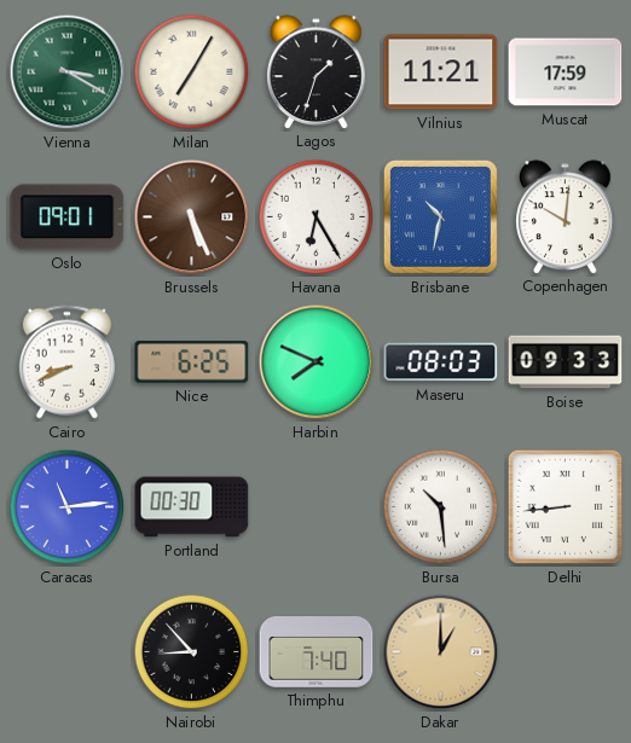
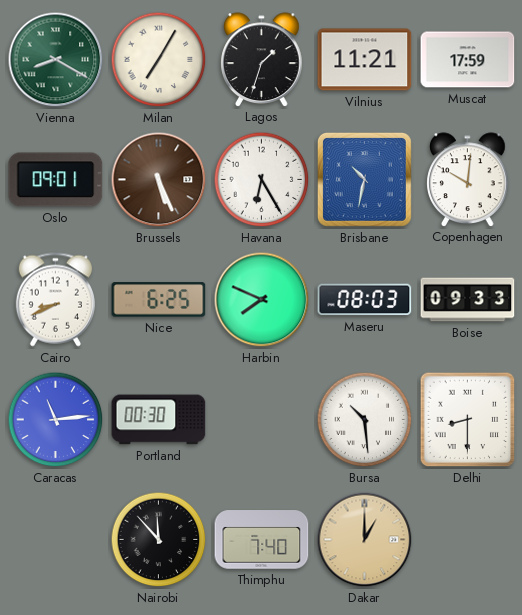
Vienna: 3:20 -> 8:20
Delhi: 8:44 -> 8:30
Nairobi: 8:53 -> 11:53
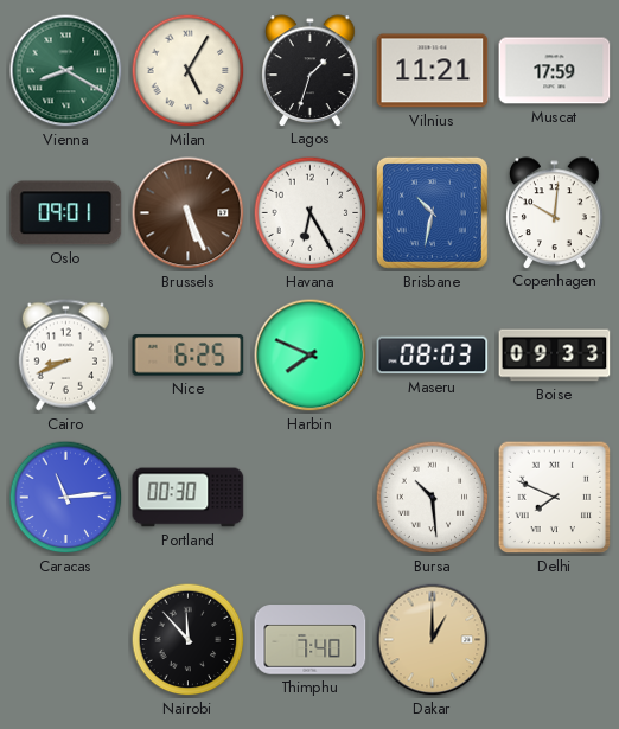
Milan: 7:05 -> 5:05
Delhi: 8:30 -> 7:49
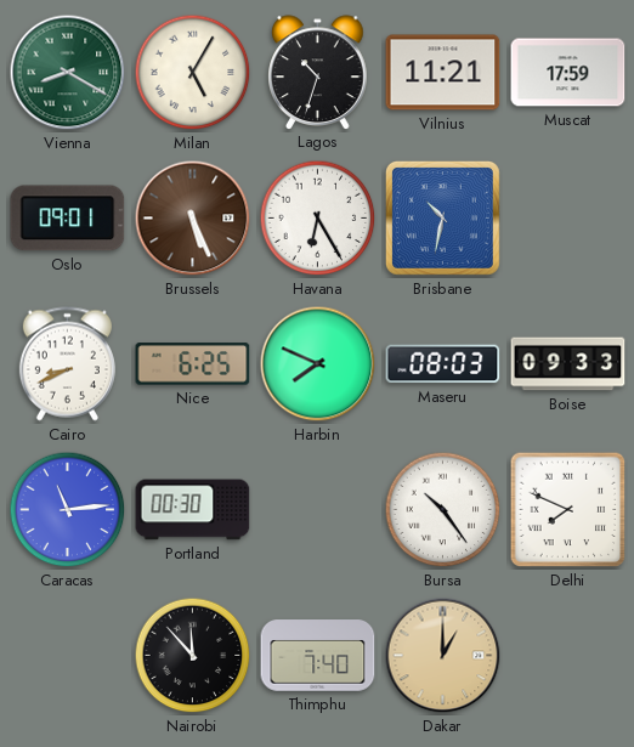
Lagos: 1:33 -> 10:33
Copenhagen: 10:01 -> none
Bursa: 10:29 -> 10:24
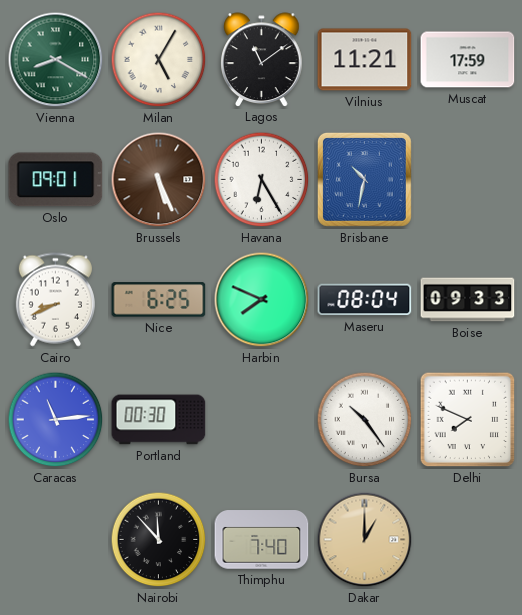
Lagos: 10:33 -> 11:09
Maseru: 08:03 -> 08:04
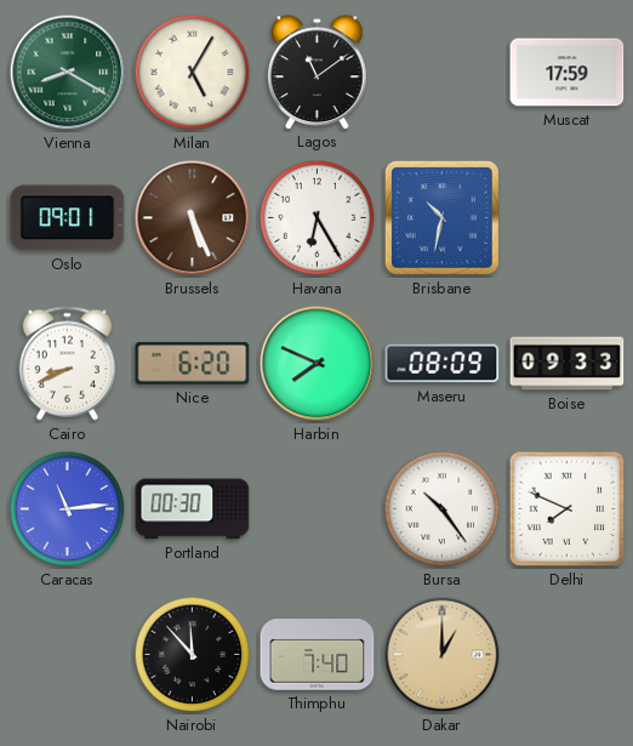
Vilnius: 11:21 -> none
Nice: 6:25 -> 6:20
Maseru: 08:04 -> 08:09
